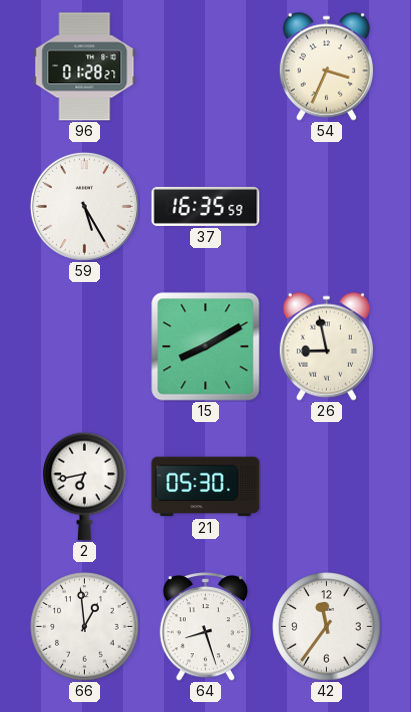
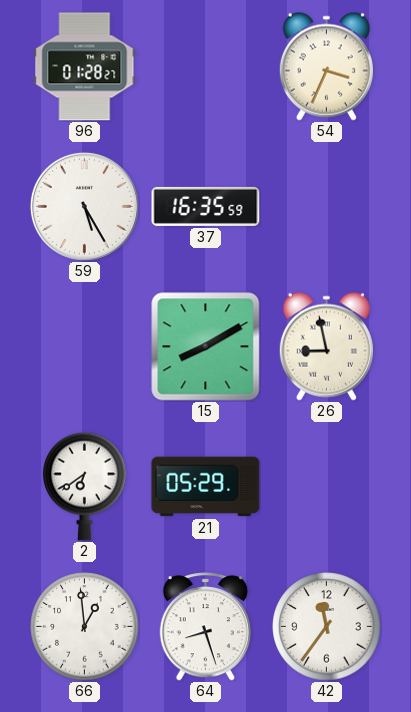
2: 6:43 -> 6:39
21: 05:30 -> 05:29
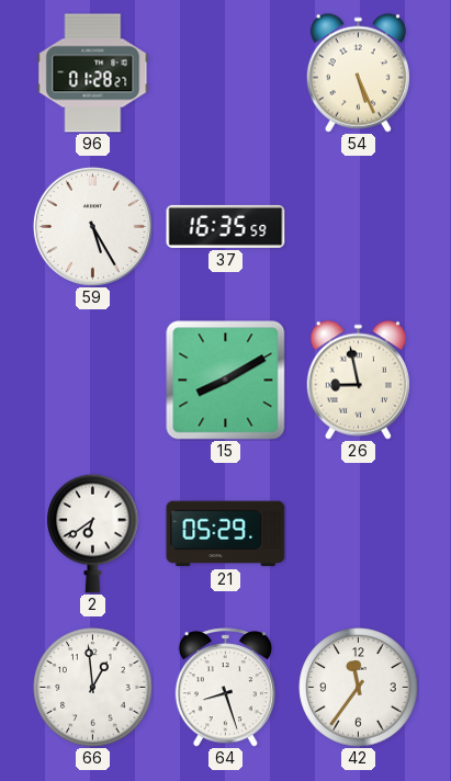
54: 3:34 -> 5:26
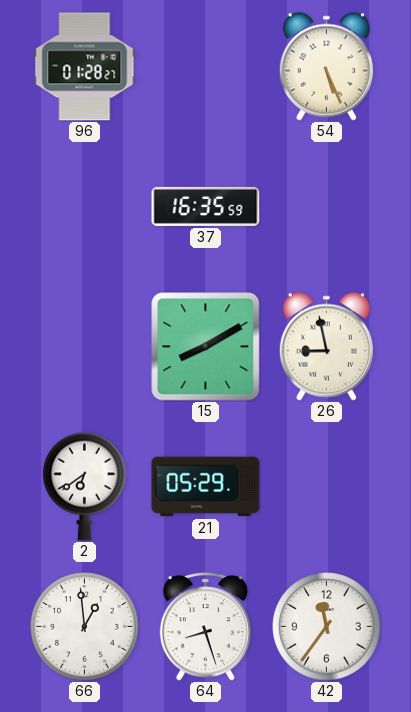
59: 5:25 -> none
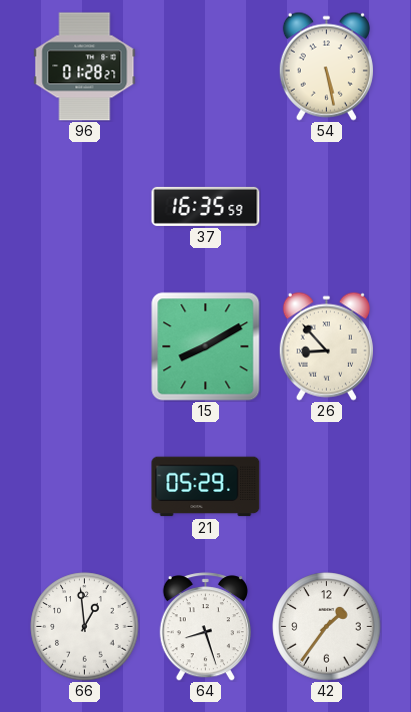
54: 5:26 -> 5:28
26: 8:58 -> 8:53
2: 6:39 -> none
42: 11:36 -> 1:36
